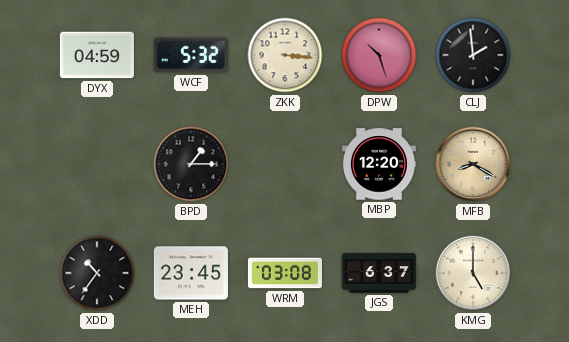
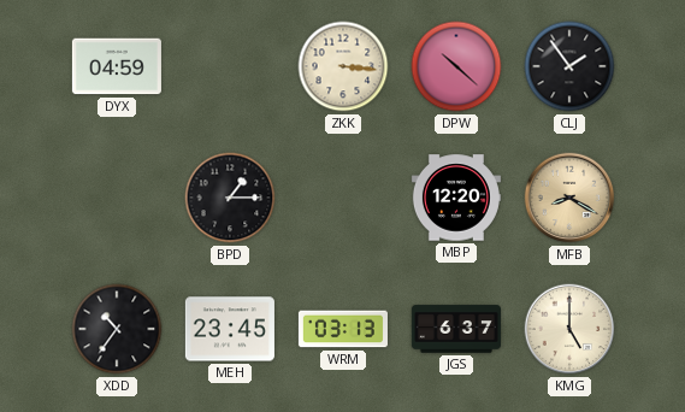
WCF: 5:32 -> none
DPW: 10:27 -> 10:22
CLJ: 1:59 -> 1:54
WRM: 03:08 -> 03:13
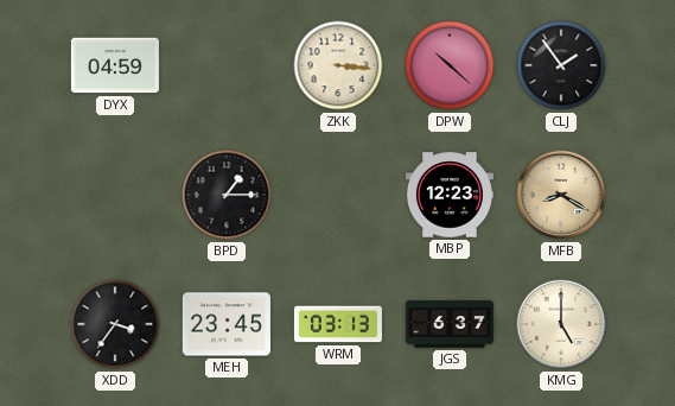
MBP: 12:20 -> 12:23
XDD: 10:36 -> 3:36
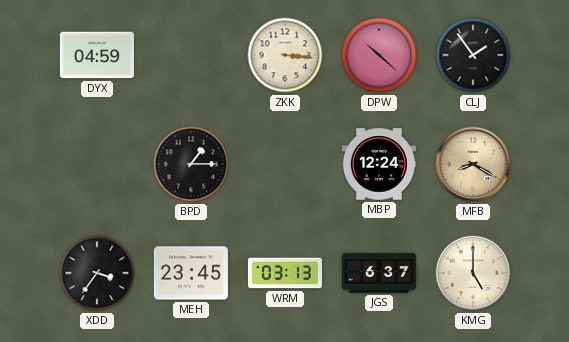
MBP: 12:23 -> 12:24
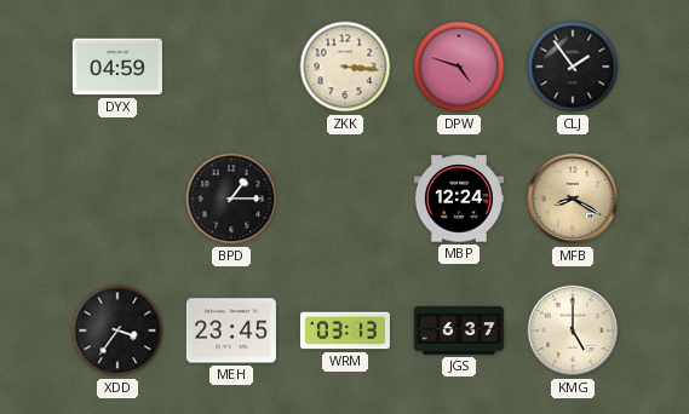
DPW: 10:22 -> 4:48
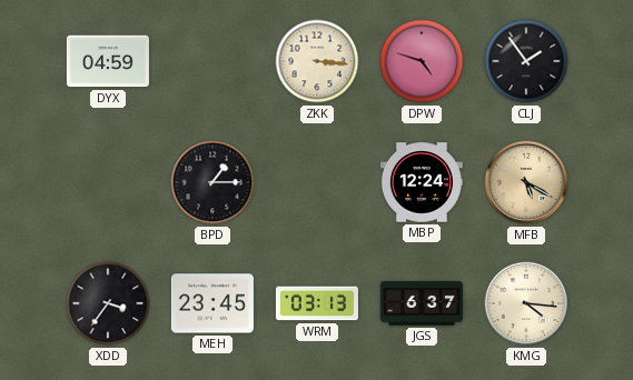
MFB: 8:20 -> 5:20
KMG: 5:00 -> 4:16
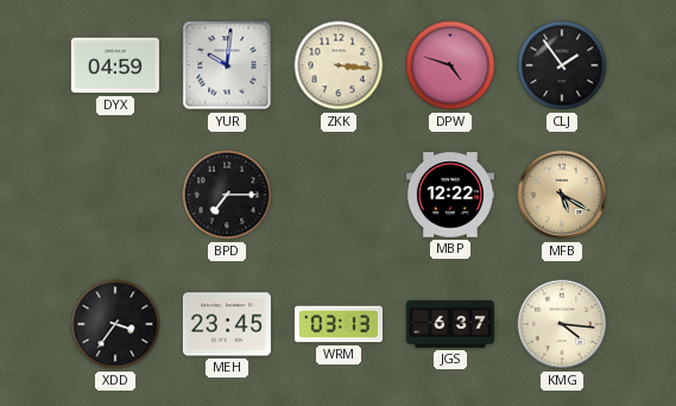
YUR: none -> 10:01
BPD: 1:15 -> 7:15
MBP: 12:24 -> 12:22
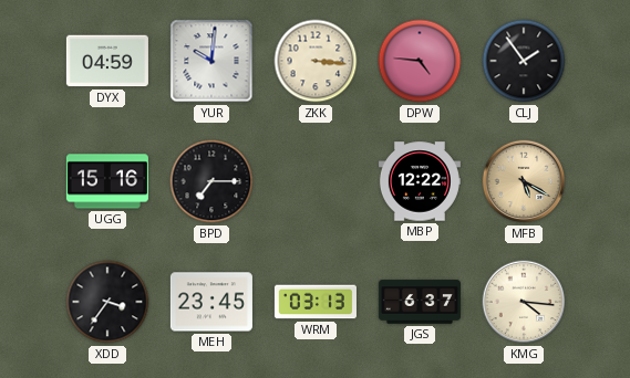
DPW: 4:48 -> 4:46
UGG: none -> 15:16
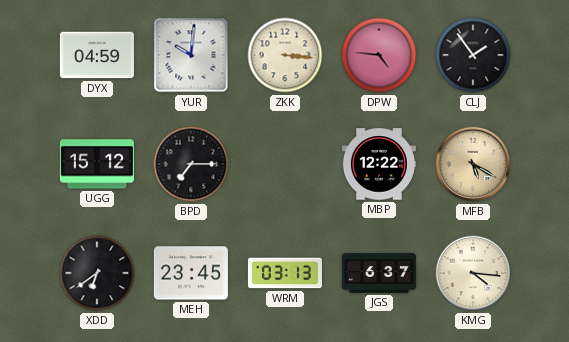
UGG: 15:16 -> 15:12
XDD: 3:36 -> 6:39
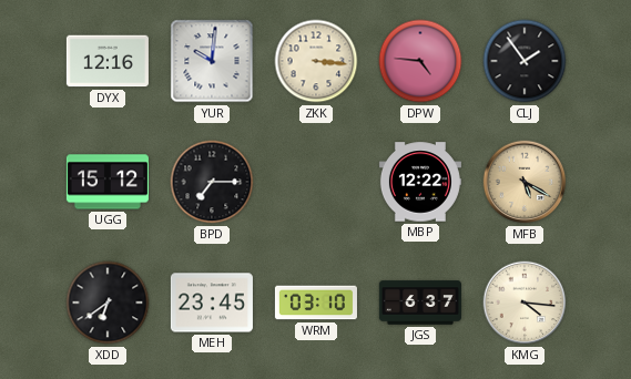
DYX: 04:59 -> 12:16
WRM: 03:13 -> 03:10
